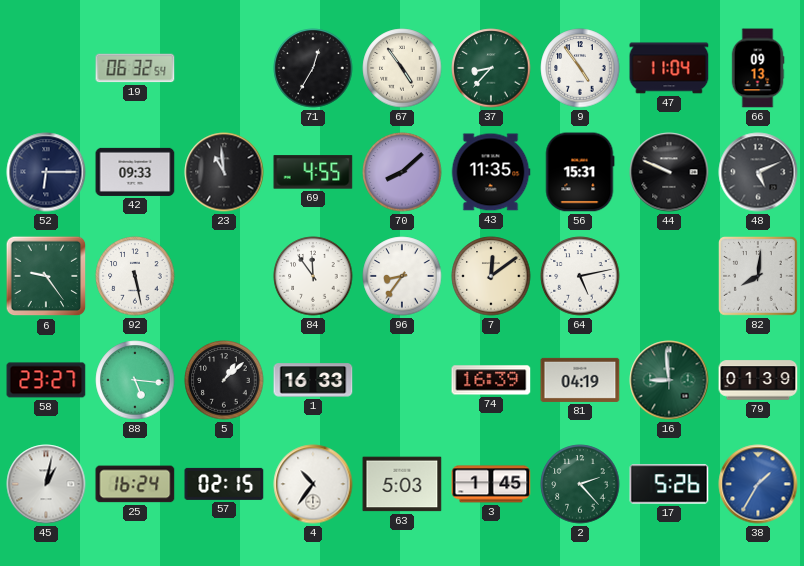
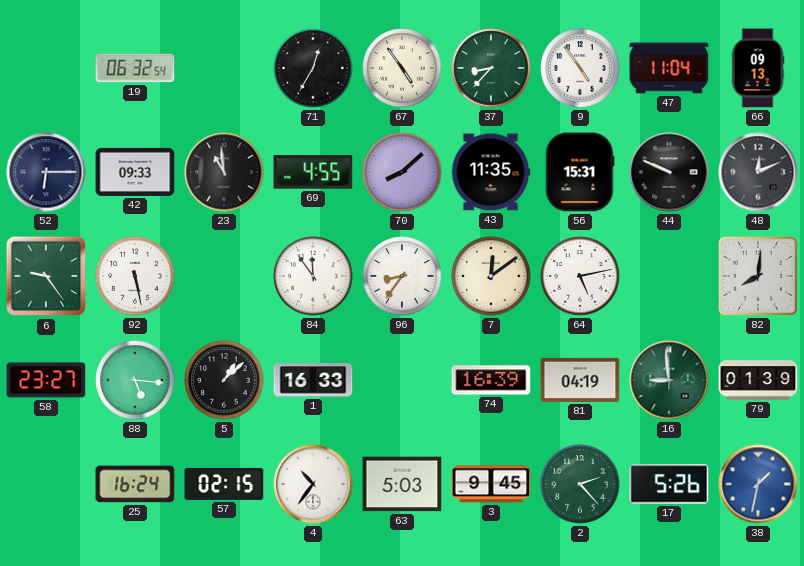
48: 5:11 -> 12:11
45: 1:02 -> none
3: 1:45 -> 9:45
38: 1:35 -> 1:32
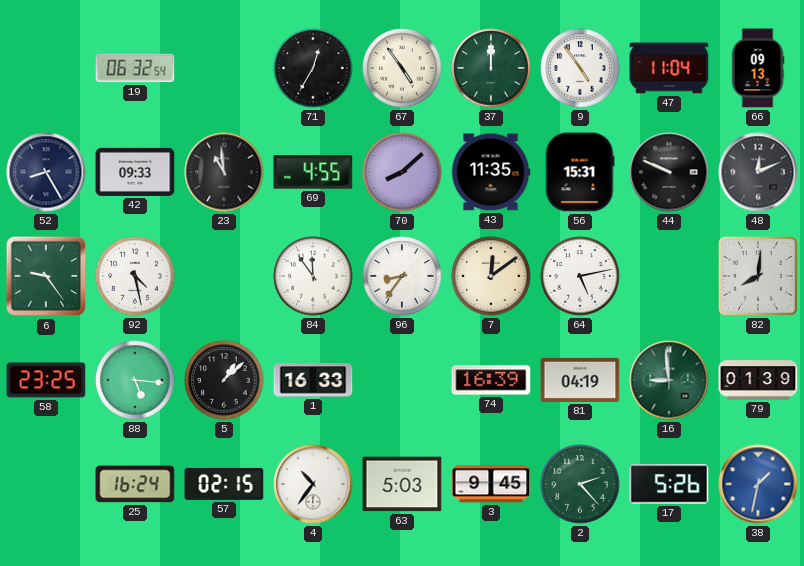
37: 8:37 -> 12:00
52: 6:15 -> 8:25
92: 5:28 -> 4:28
58: 23:27 -> 23:25
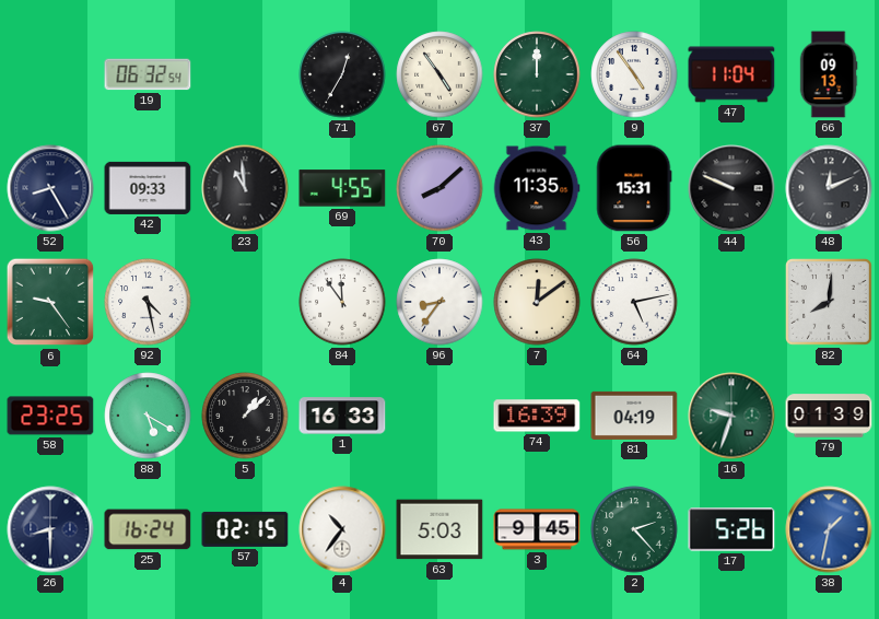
88: 5:16 -> 5:20
16: 8:59 -> 9:33
26: none -> 8:30
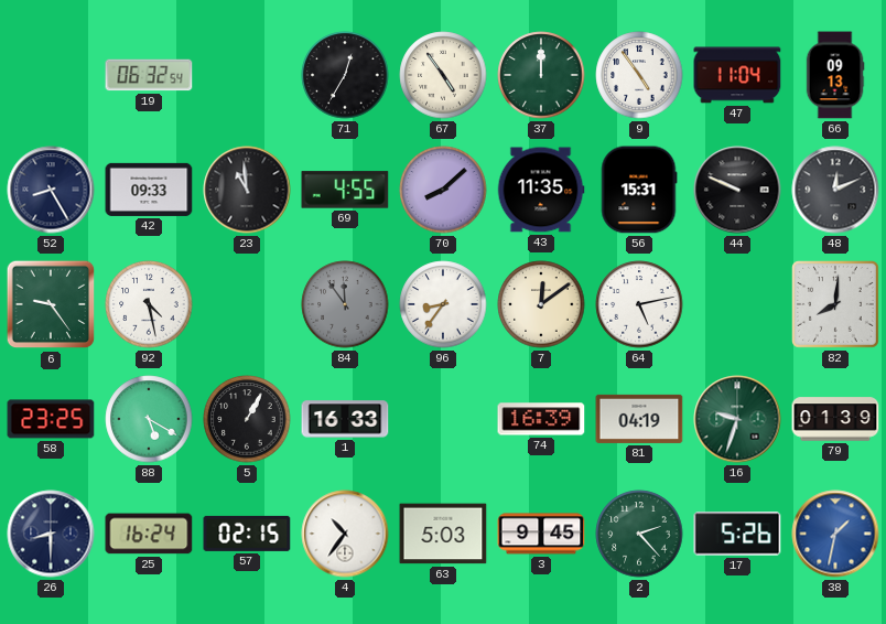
84 dial: white -> grey
5: 1:08 -> 1:05
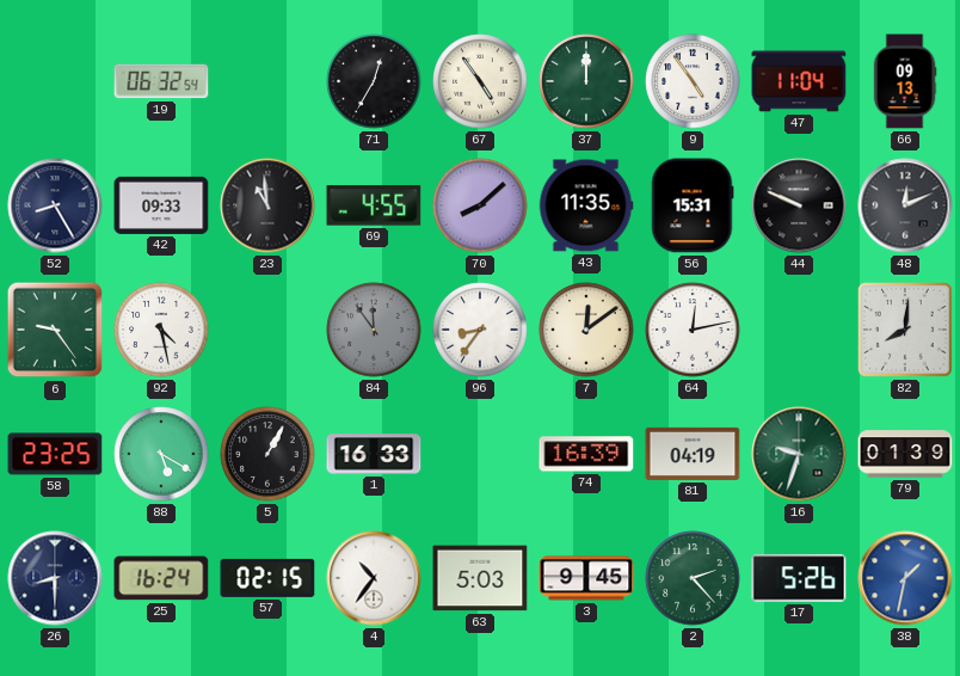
64: 5:13 -> 12:13
